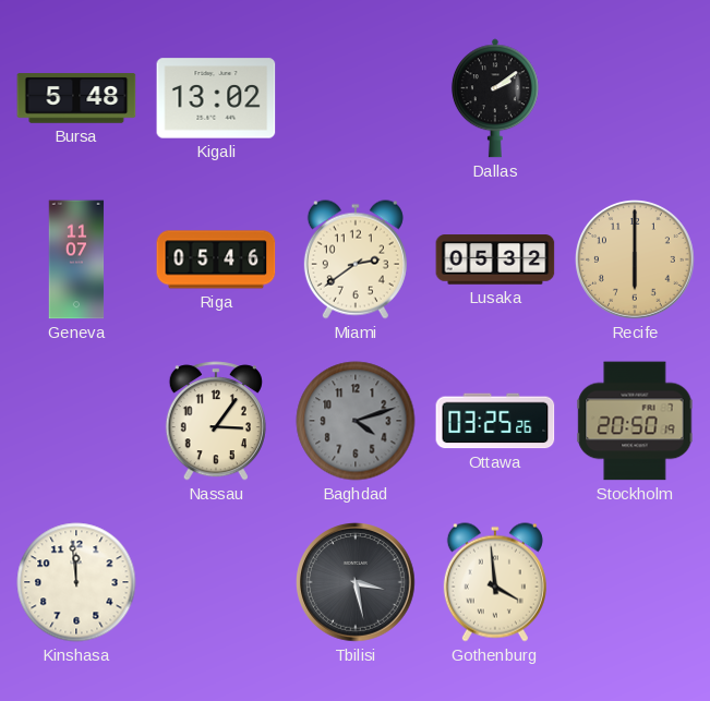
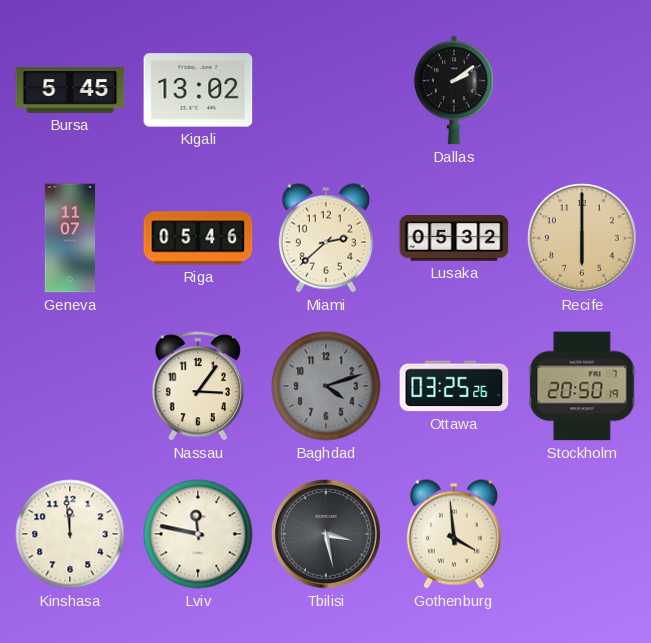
Bursa: 5:48 -> 5:45
Miami: 2:39 -> 2:38
Lviv: none -> 11:47
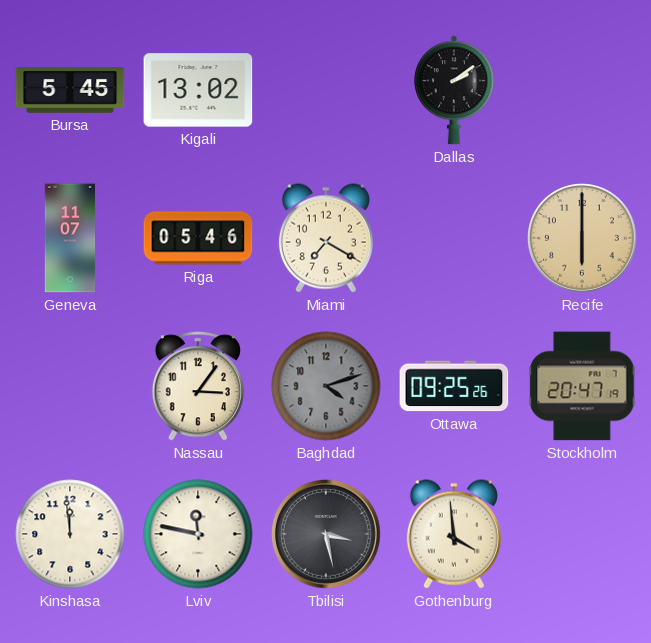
Miami: 2:38 -> 7:20
Lusaka: 05:32 -> none
Ottawa: 03:25 -> 09:25
Stockholm: 20:50 -> 20:47
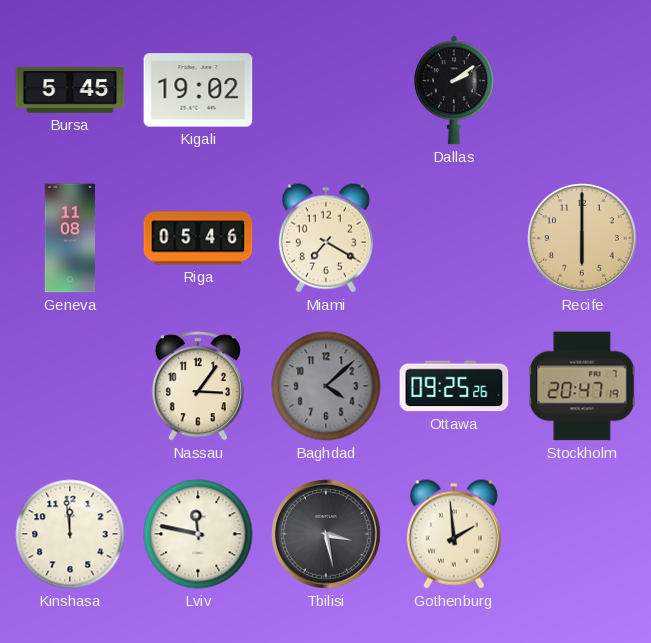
Kigali: 13:02 -> 19:02
Geneva: 11:07 -> 11:08
Baghdad: 4:12 -> 4:08
Gothenburg: 3:59 -> 1:59
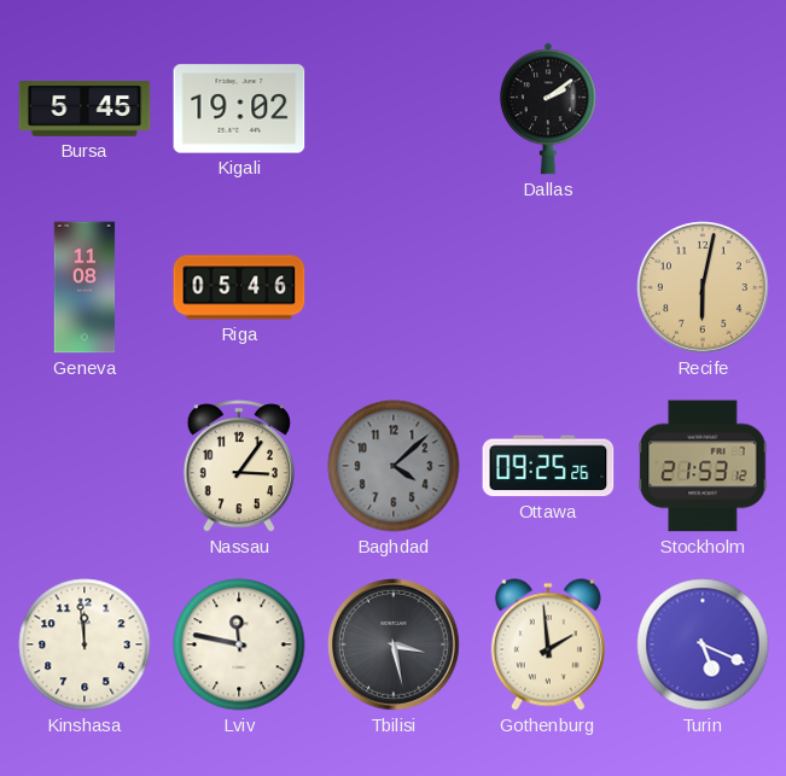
Miami: 7:20 -> none
Recife: 6:00 -> 6:02
Stockholm: 20:47 -> 21:53
Turin: none -> 5:19
